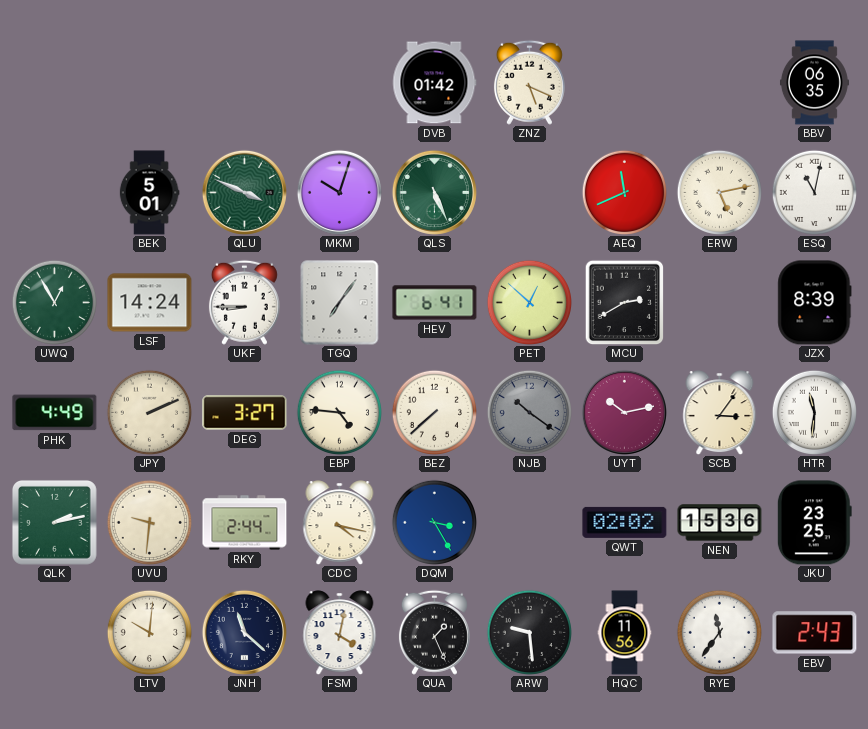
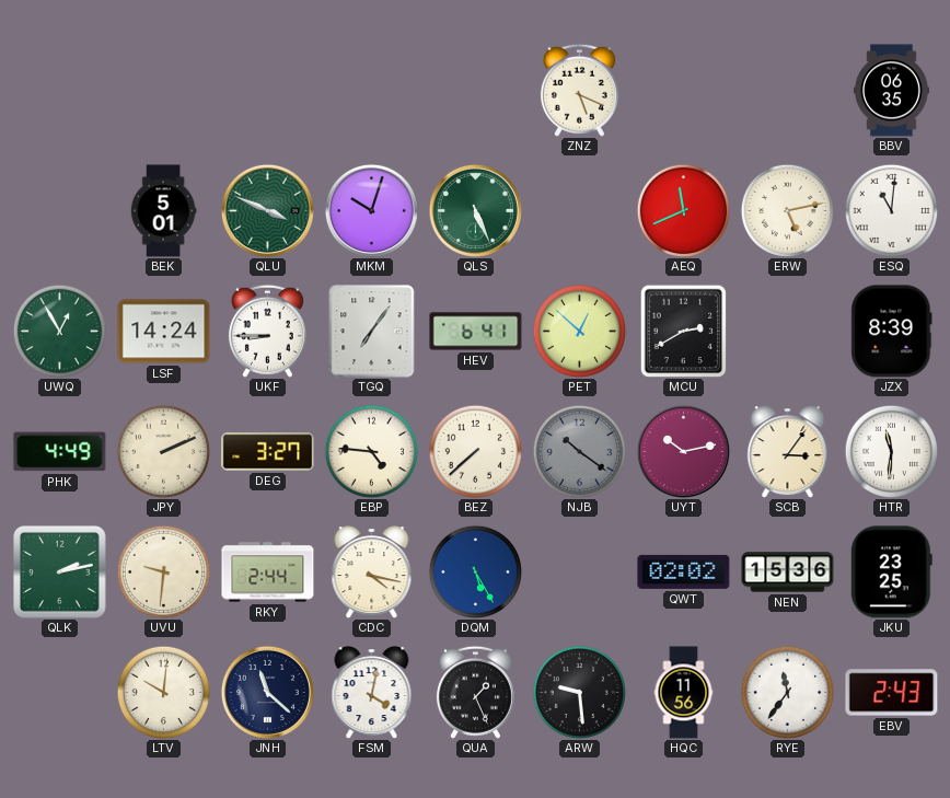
DVB: 01:42 -> none
ESQ: 11:02 -> 11:01
DQM: 3:25 -> 5:25
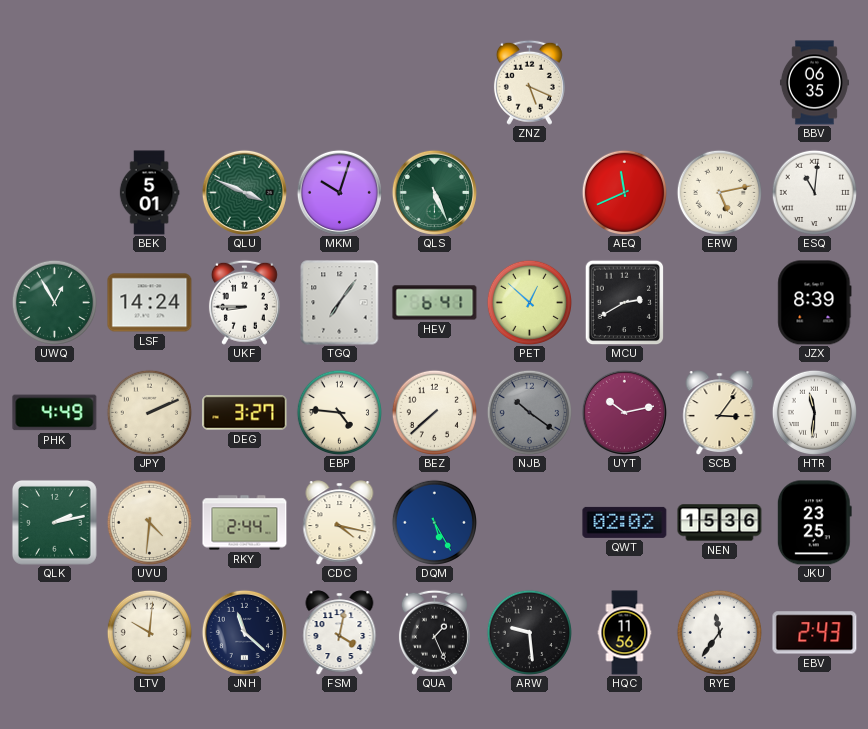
UVU: 9:31 -> 4:31
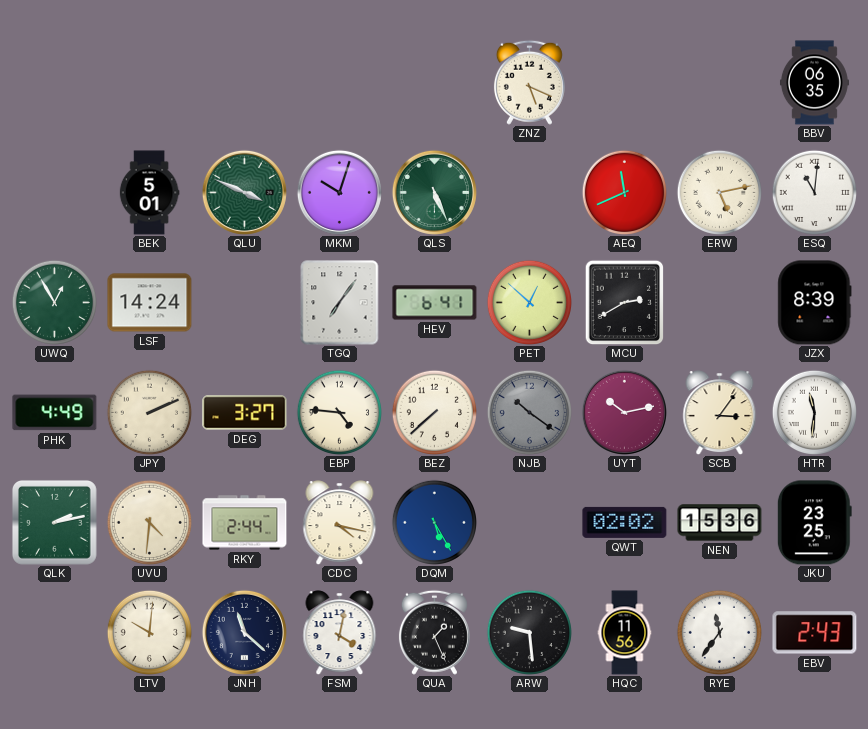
UKF: 8:45 -> none
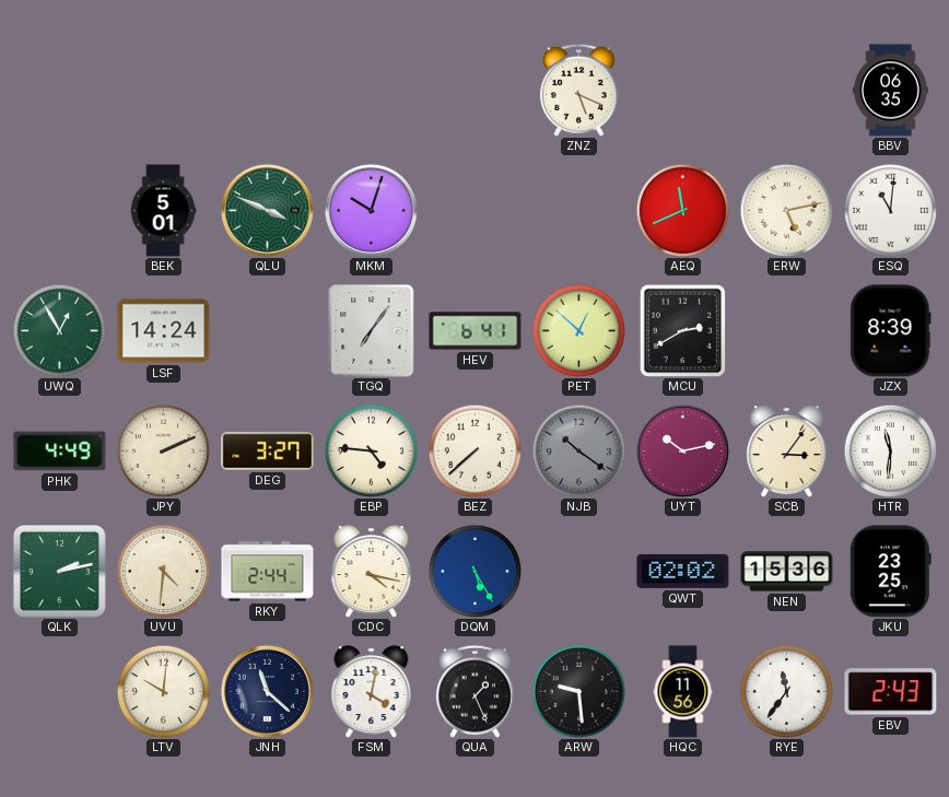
QLS: 5:26 -> none
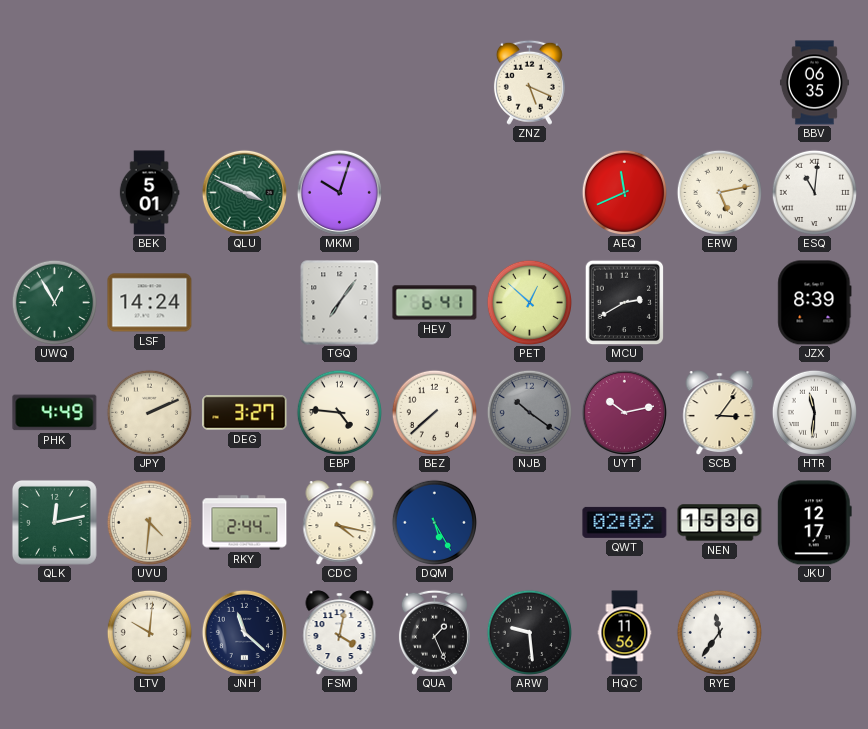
QLK: 2:13 -> 12:13
JKU: 23:25 -> 12:17
EBV: 2:43 -> none
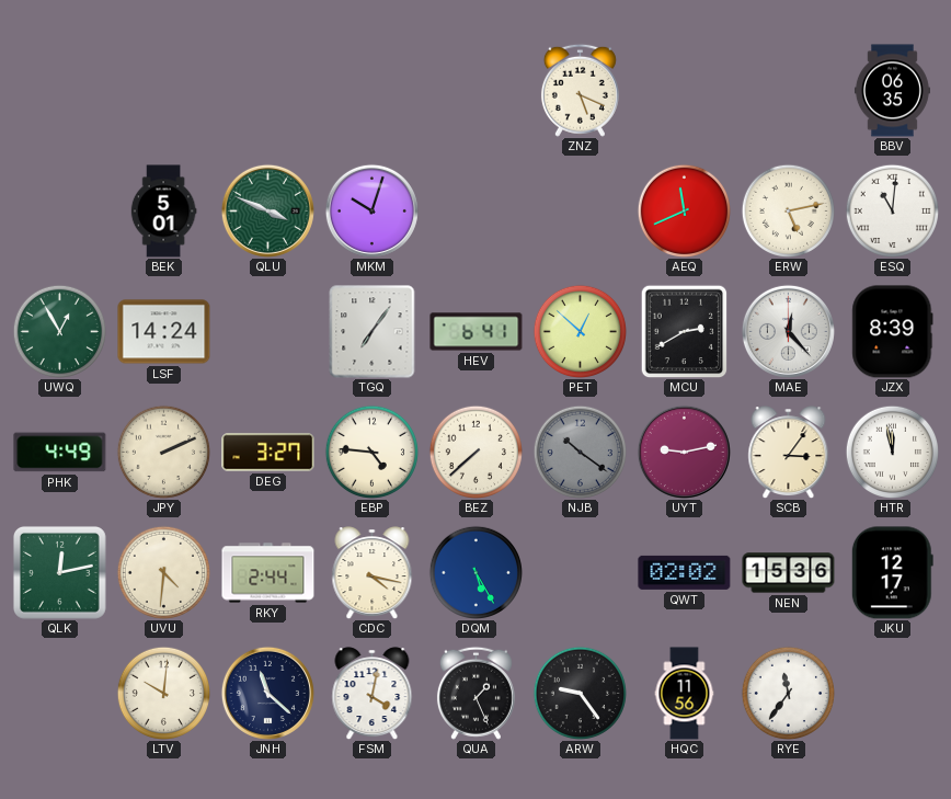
MAE: none -> 12:23
UYT: 10:13 -> 9:13
HTR: 11:31 -> 11:58
ARW: 9:29 -> 9:24
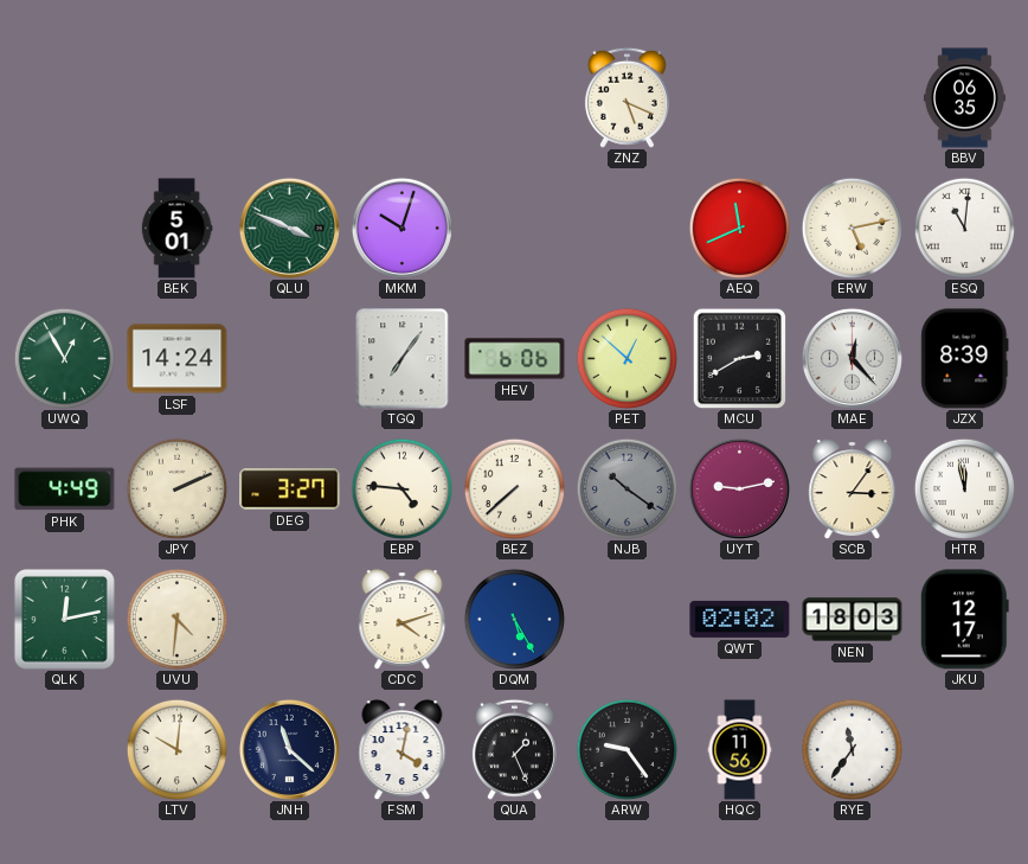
HEV: 6:41 -> 6:06
RKY: 2:44 -> none
CDC: 4:17 -> 4:12
NEN: 15:36 -> 18:03
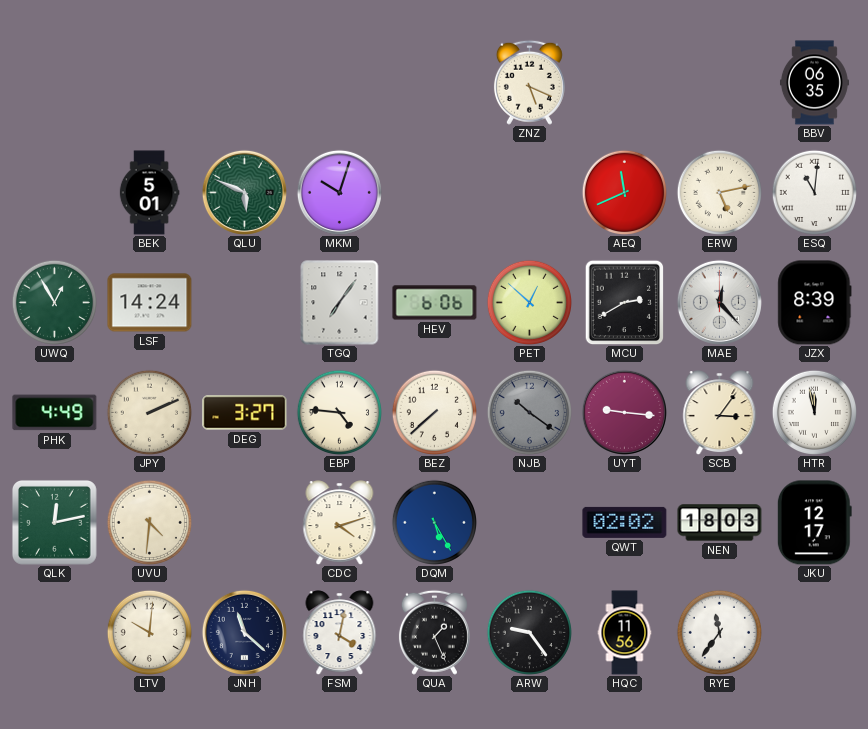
QLU: 3:49 -> 5:49
UYT: 9:13 -> 9:16
